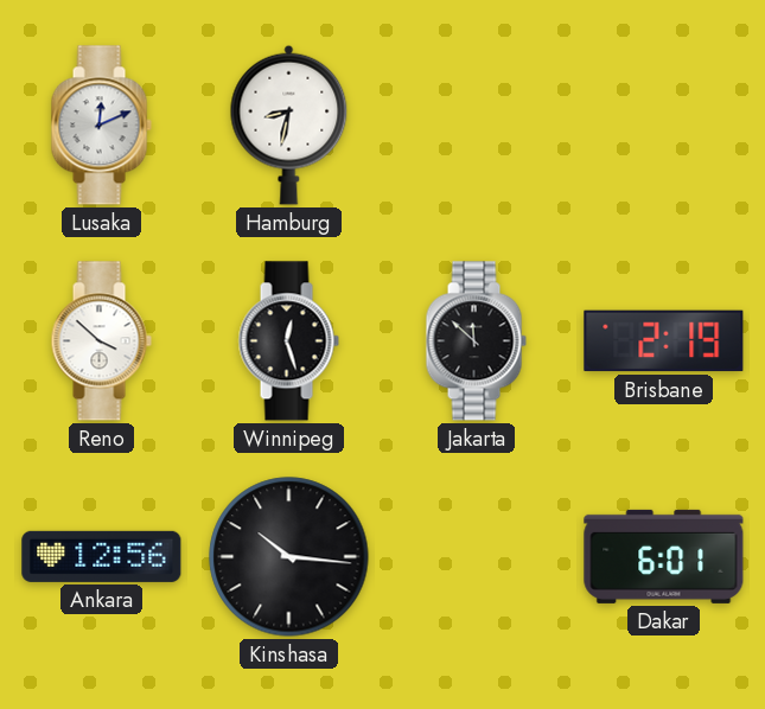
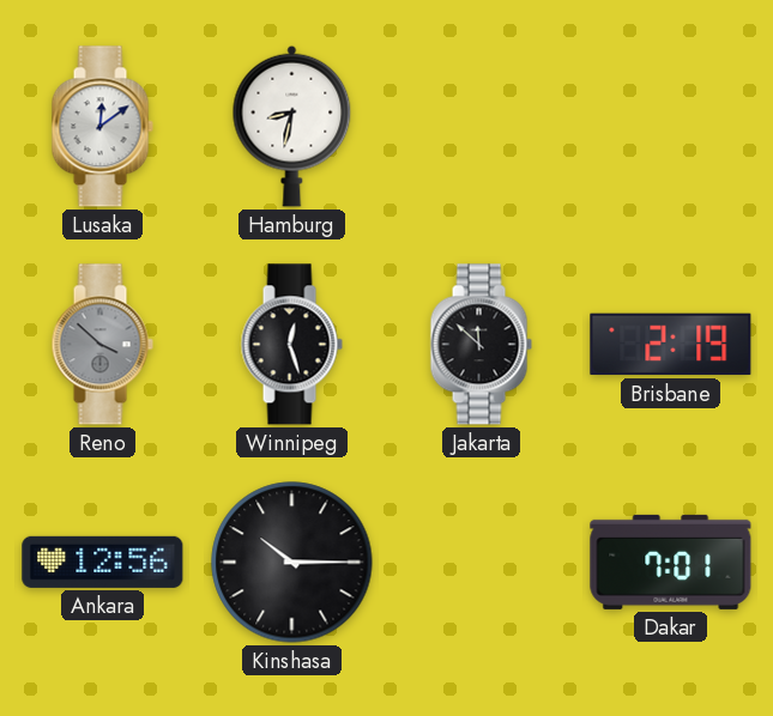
Lusaka: 12:11 -> 12:09
Reno dial: white -> grey
Kinshasa: 10:16 -> 10:15
Dakar: 6:01 -> 7:01
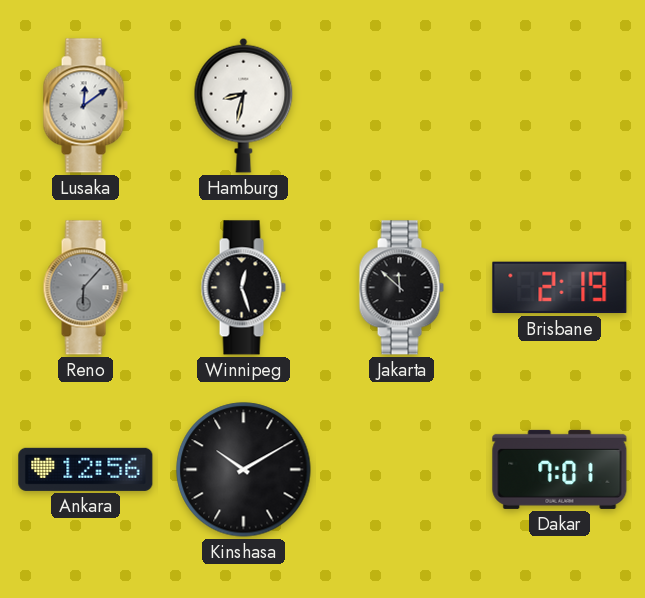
Reno: 3:52 -> 6:07
Kinshasa: 10:15 -> 10:10
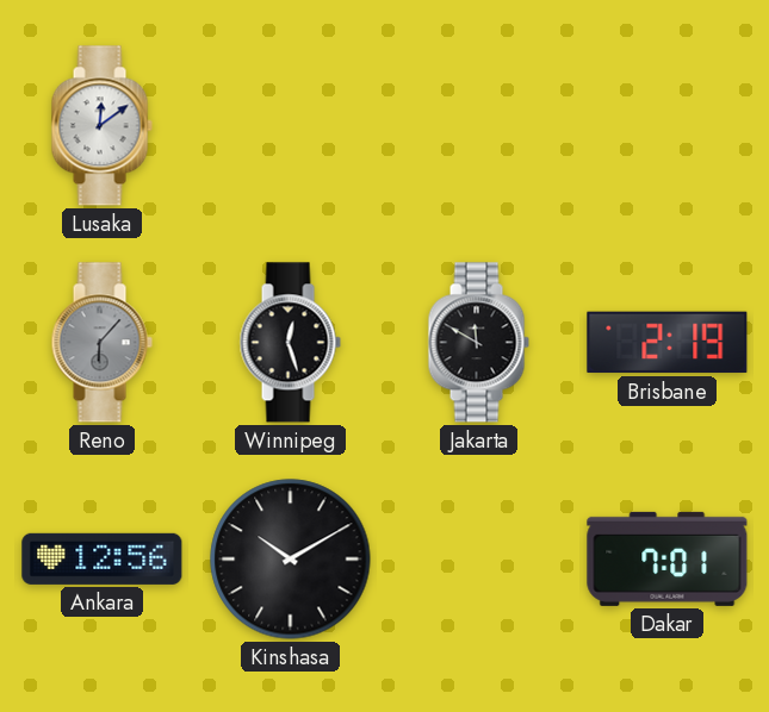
Hamburg: 8:32 -> none
Jakarta: 11:52 -> 11:50
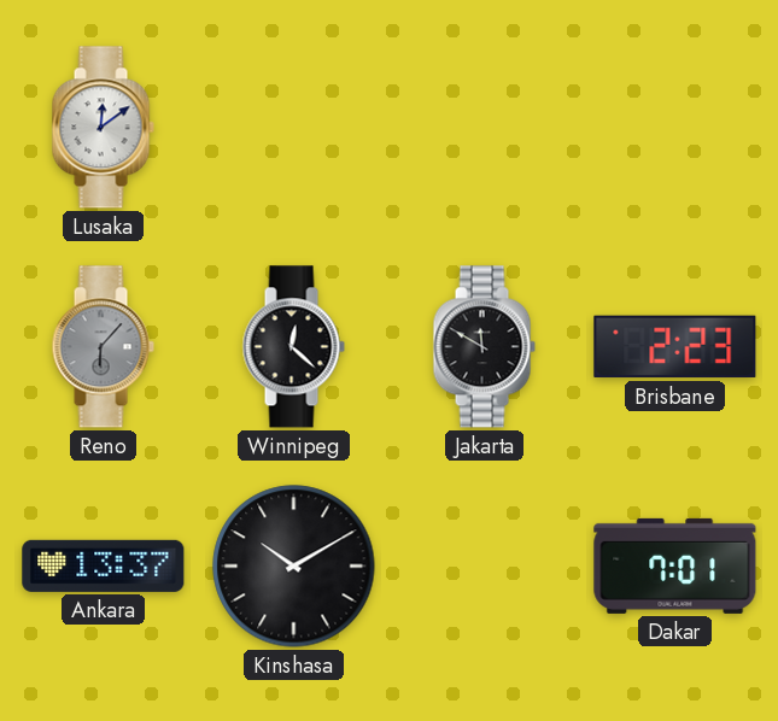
Winnipeg: 12:27 -> 12:22
Brisbane: 2:19 -> 2:23
Ankara: 12:56 -> 13:37
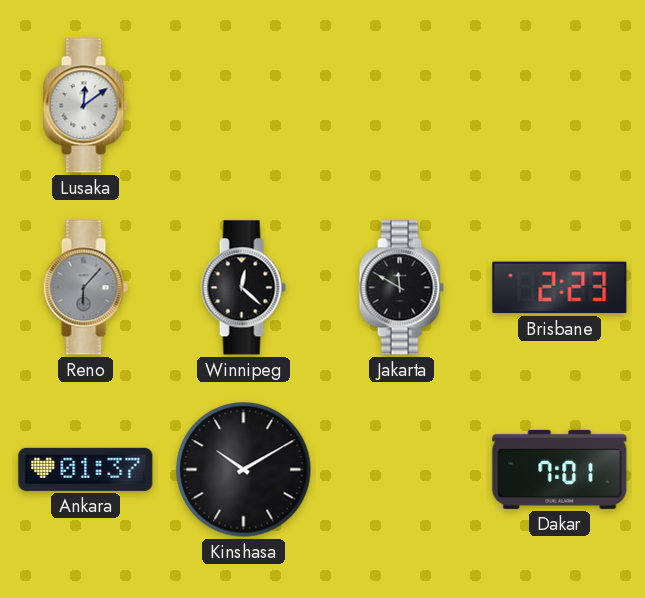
Ankara: 13:37 -> 01:37
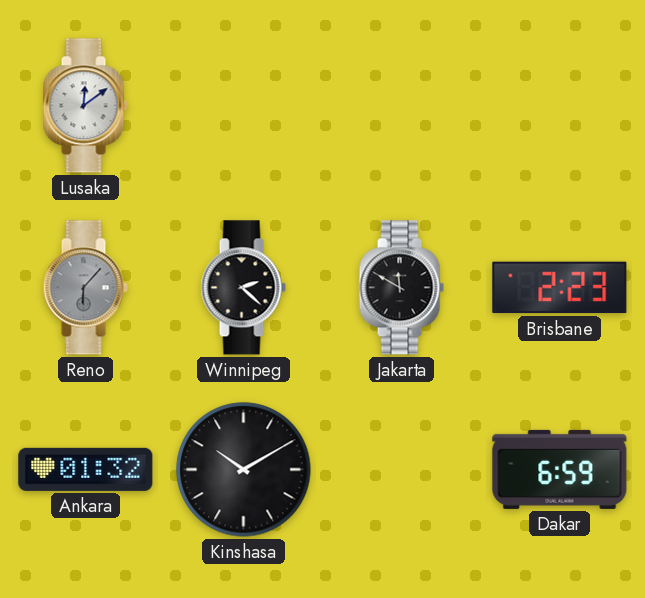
Winnipeg: 12:22 -> 2:22
Ankara: 01:37 -> 01:32
Dakar: 7:01 -> 6:59
